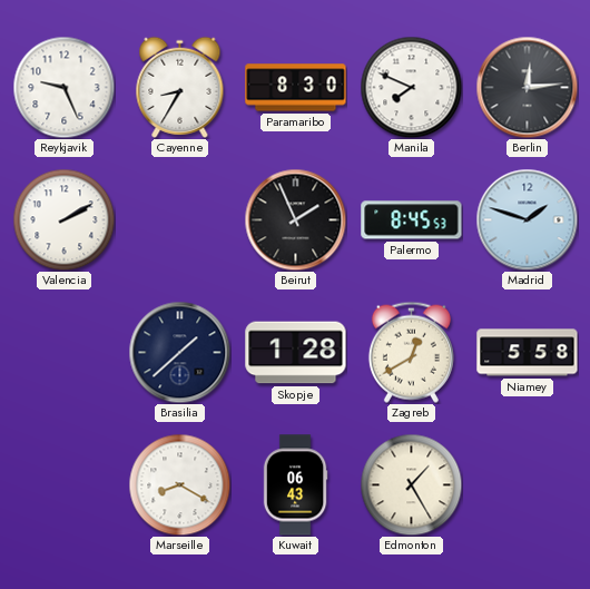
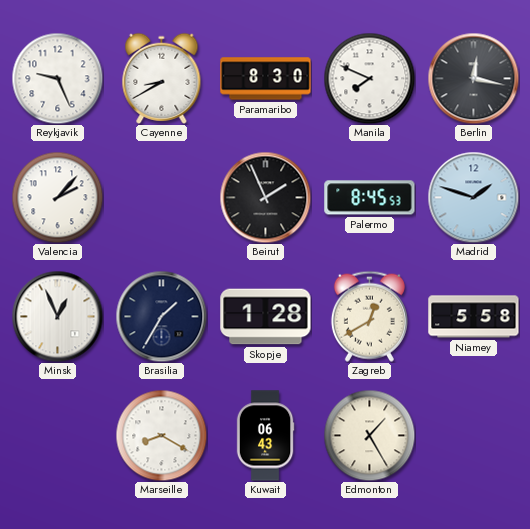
Cayenne: 8:35 -> 8:40
Berlin: 12:14 -> 12:17
Valencia: 2:10 -> 2:07
Minsk: none -> 12:56
Brasilia: 1:38 -> 1:35
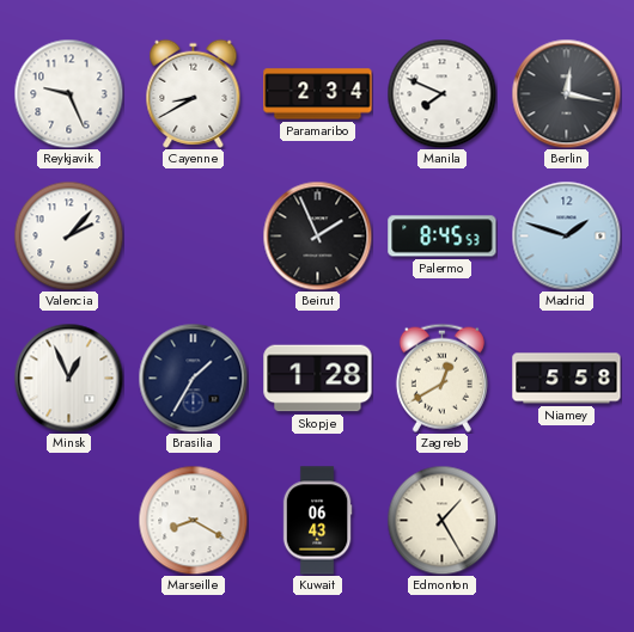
Paramaribo: 8:30 -> 2:34
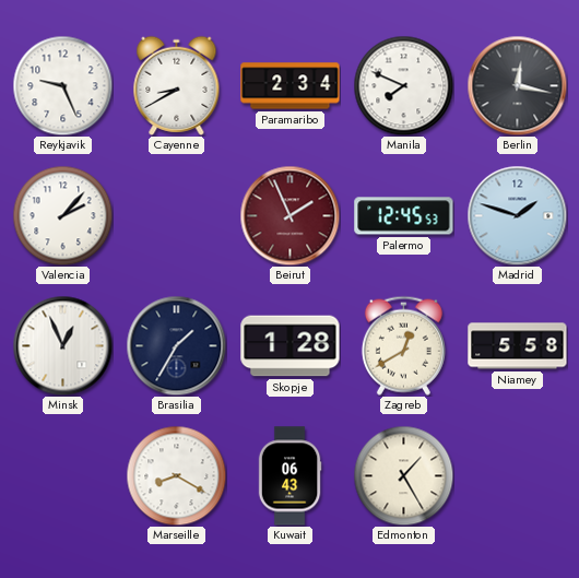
Beirut dial: black -> burgundy
Palermo: 8:45 -> 12:45
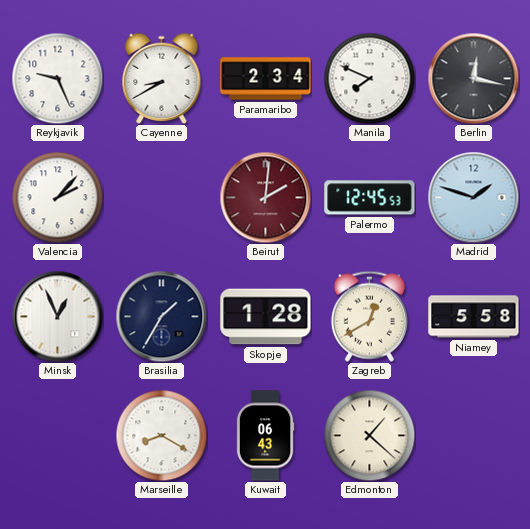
Beirut: 1:56 -> 2:01
Edmonton: 1:25 -> 1:22
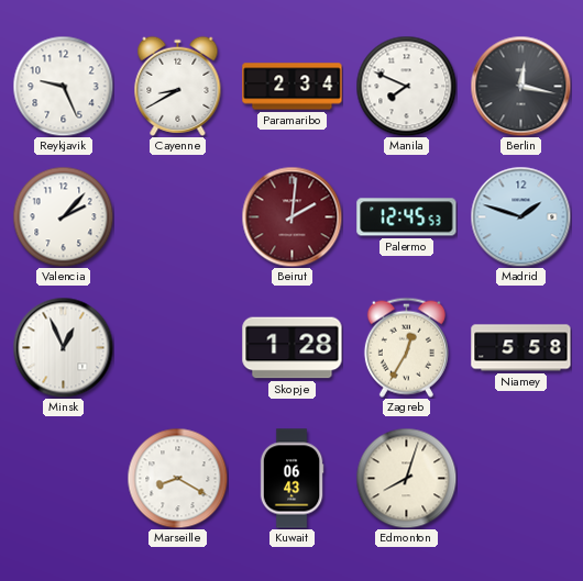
Brasilia: 1:35 -> none
Zagreb: 12:40 -> 12:35
Edmonton: 1:22 -> 8:03
